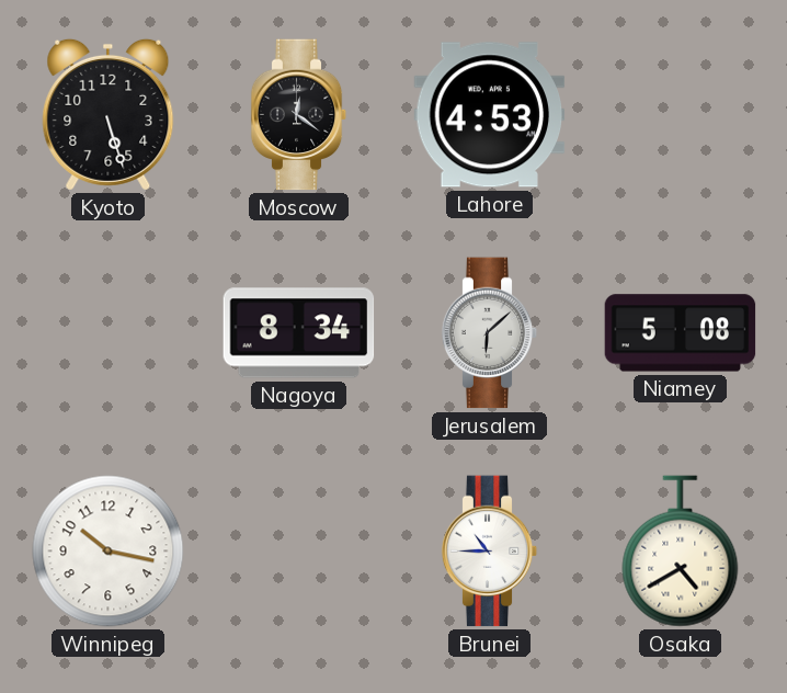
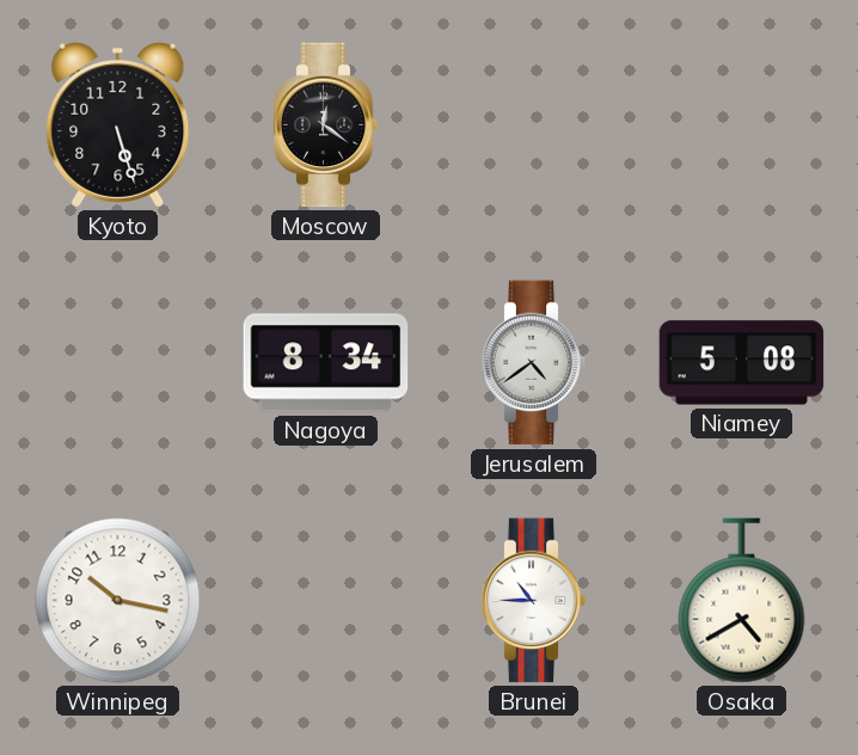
Lahore: 4:53 -> none
Jerusalem: 6:08 -> 4:39
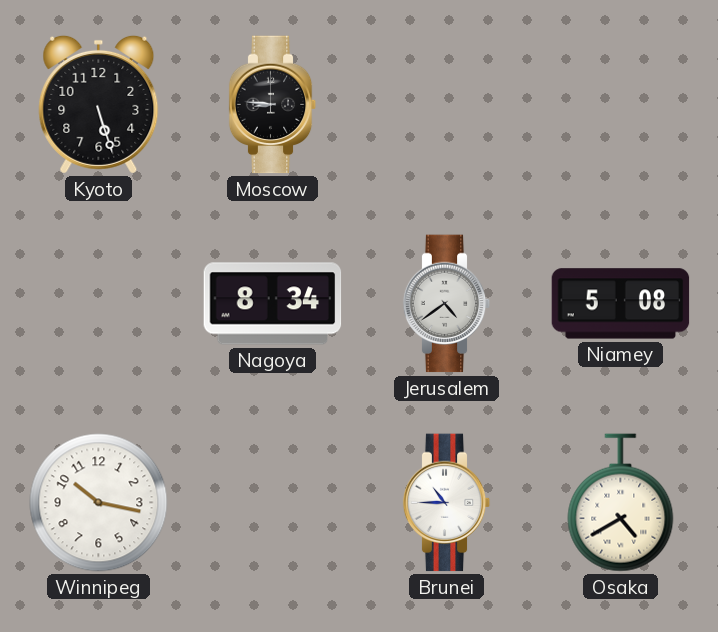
Moscow: 12:21 -> 8:46
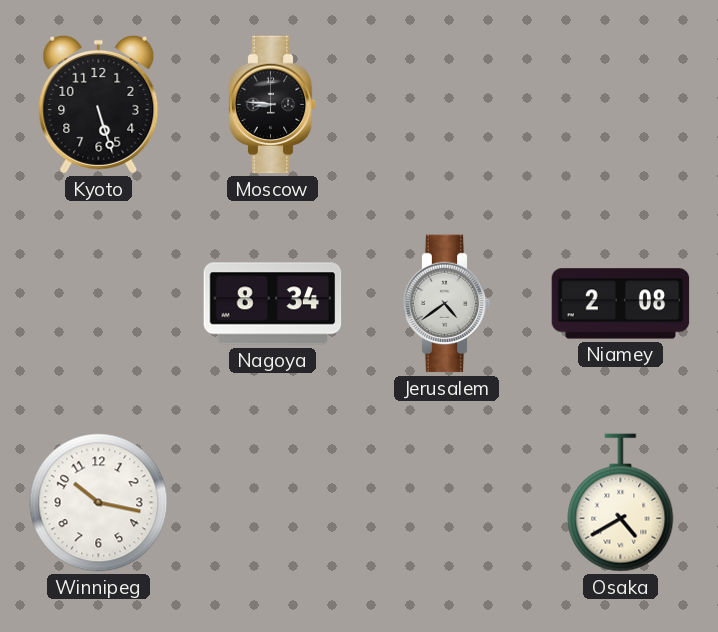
Niamey: 5:08 -> 2:08
Brunei: 10:45 -> none
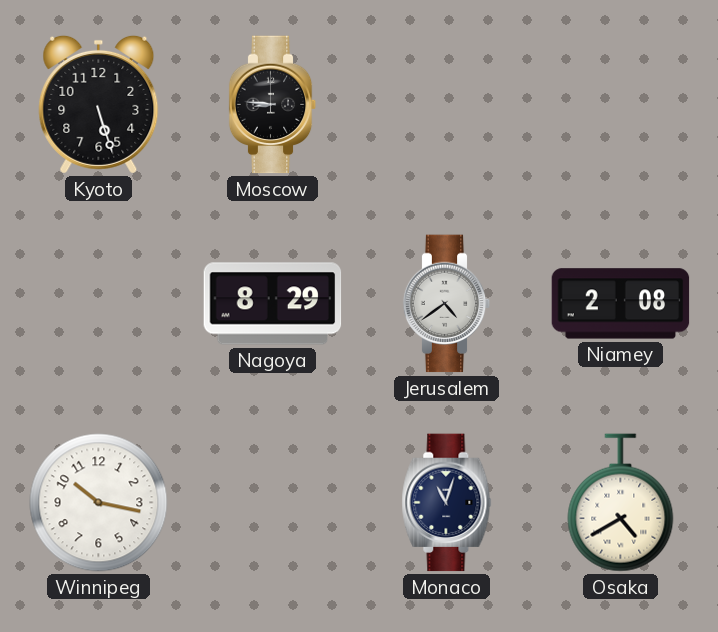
Nagoya: 8:34 -> 8:29
Monaco: none -> 11:03
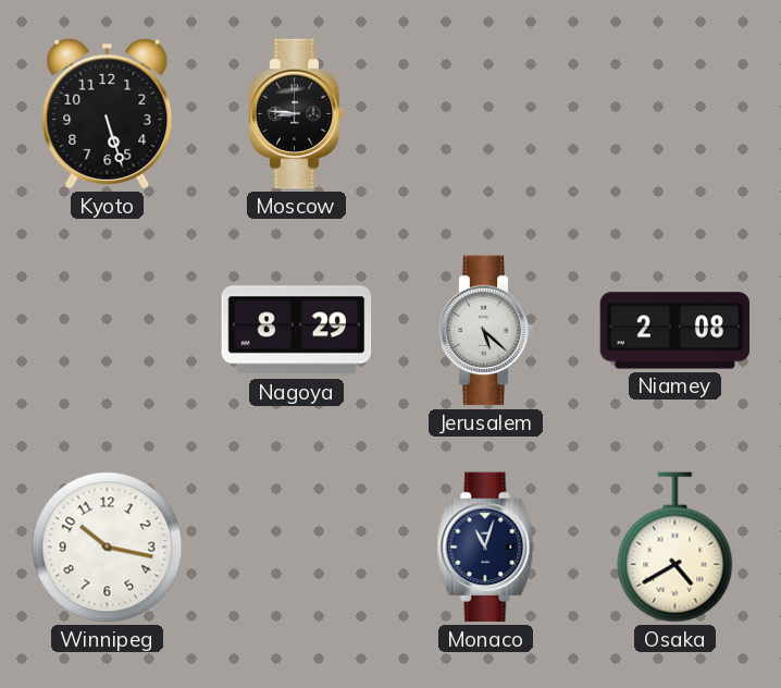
Jerusalem: 4:39 -> 5:22
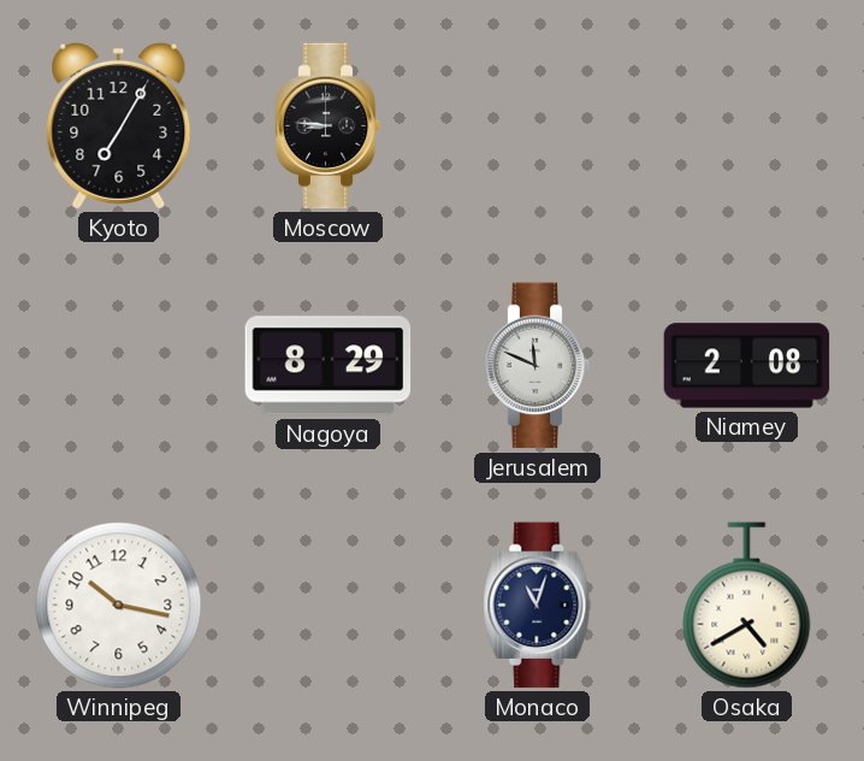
Kyoto: 5:27 -> 7:05
Jerusalem: 5:22 -> 11:49
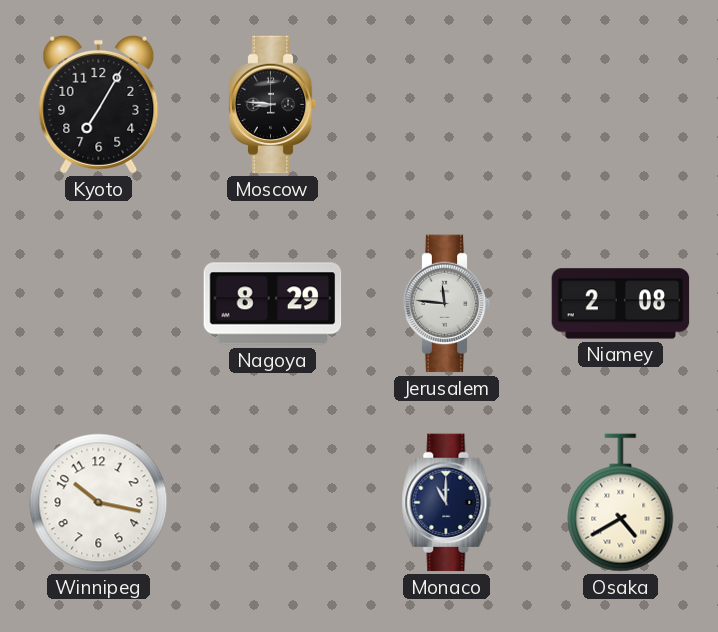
Jerusalem: 11:49 -> 11:46
Monaco: 11:03 -> 11:00
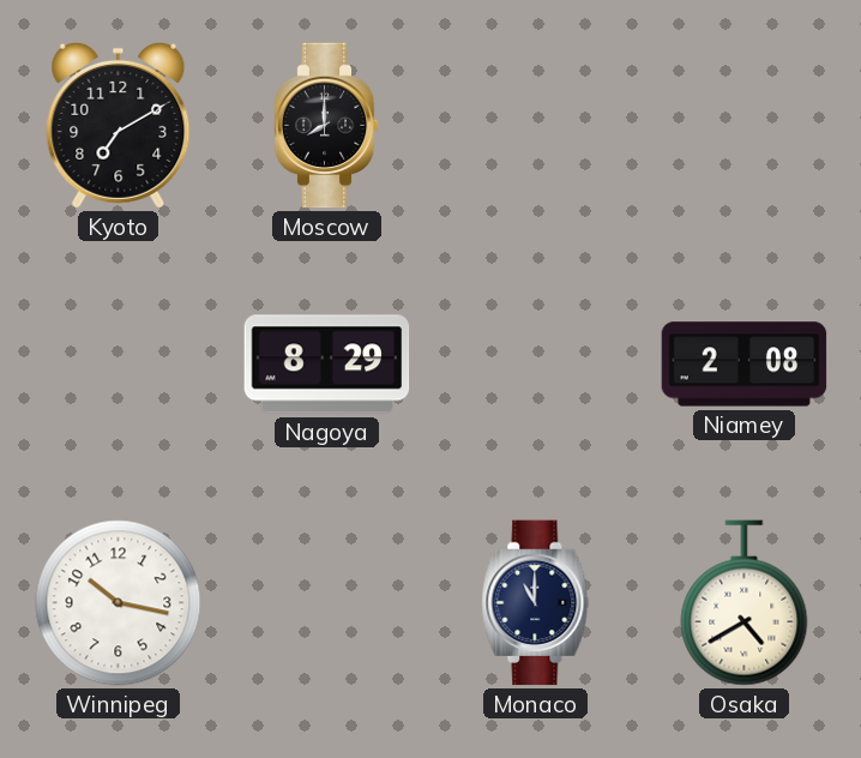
Kyoto: 7:05 -> 7:10
Moscow: 8:46 -> 8:00
Jerusalem: 11:46 -> none
